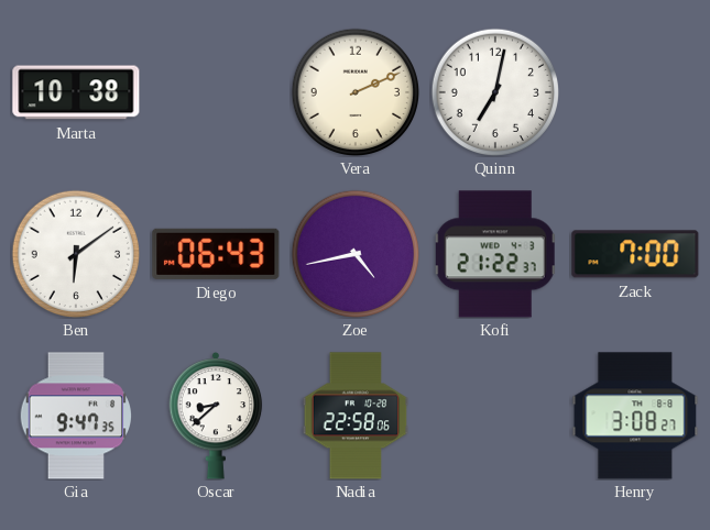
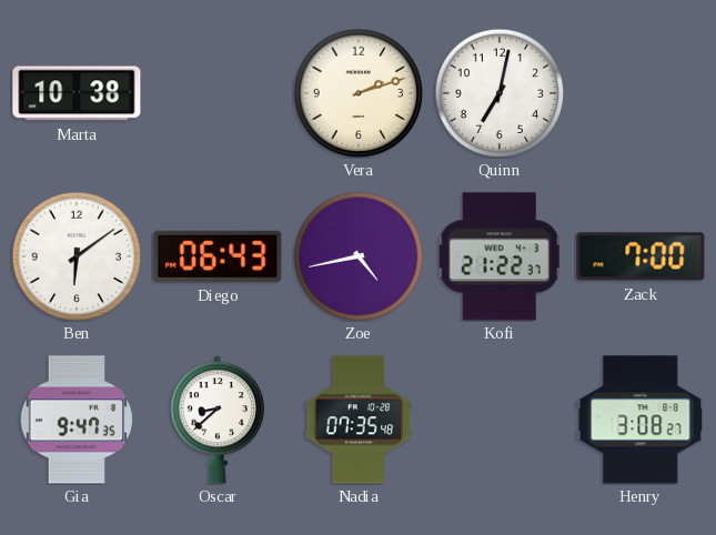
Vera: 2:11 -> 2:12
Nadia: 22:58 -> 07:35
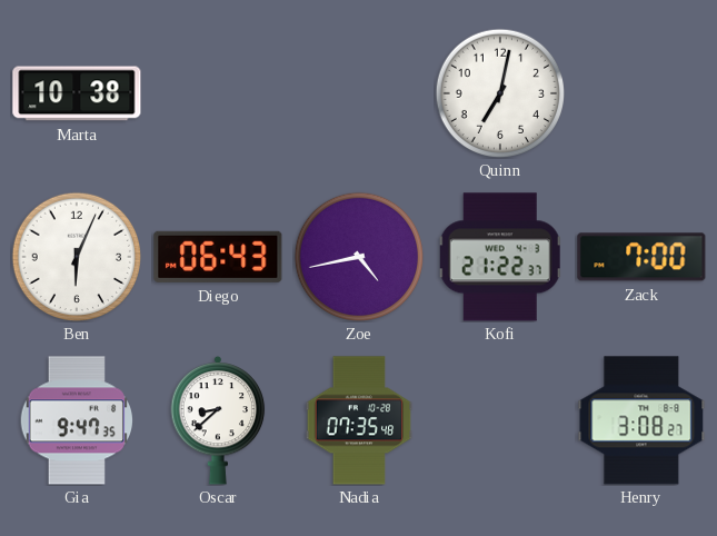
Vera: 2:12 -> none
Ben: 6:09 -> 6:04
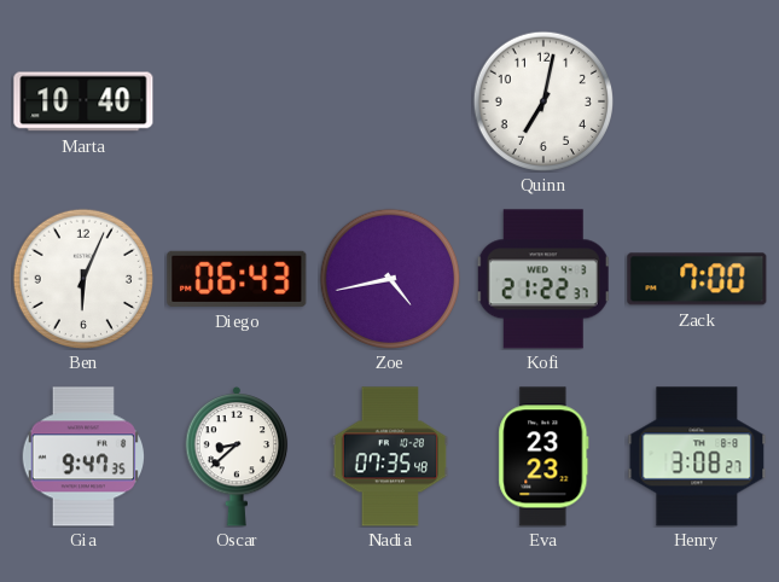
Marta: 10:38 -> 10:40
Eva: none -> 23:23
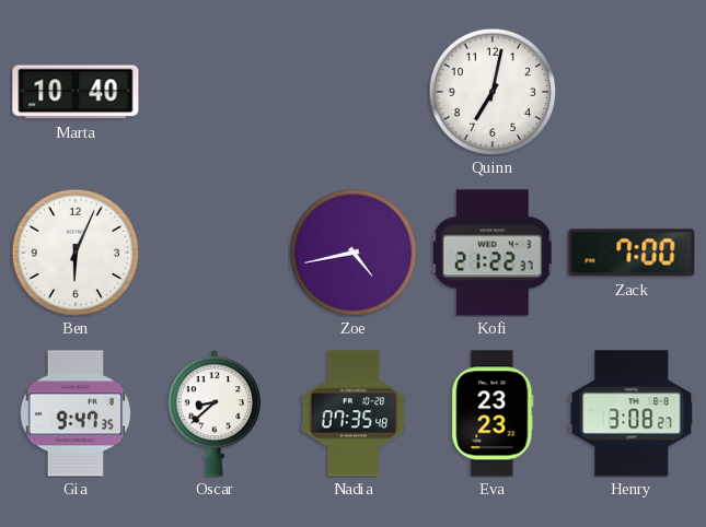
Diego: 06:43 -> none
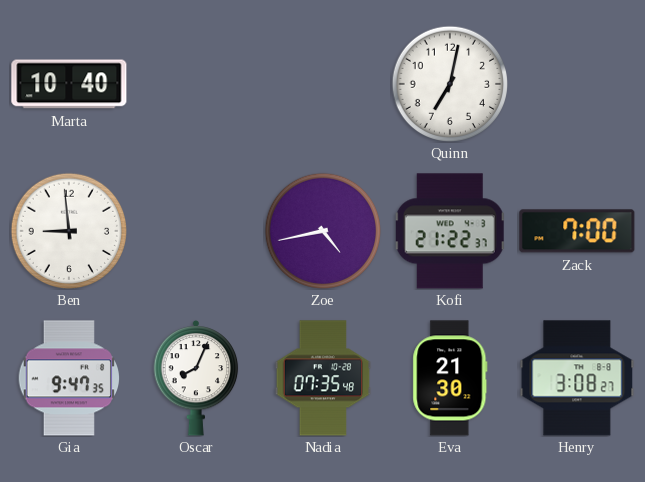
Ben: 6:04 -> 8:59
Oscar: 8:38 -> 8:04
Eva: 23:23 -> 21:30
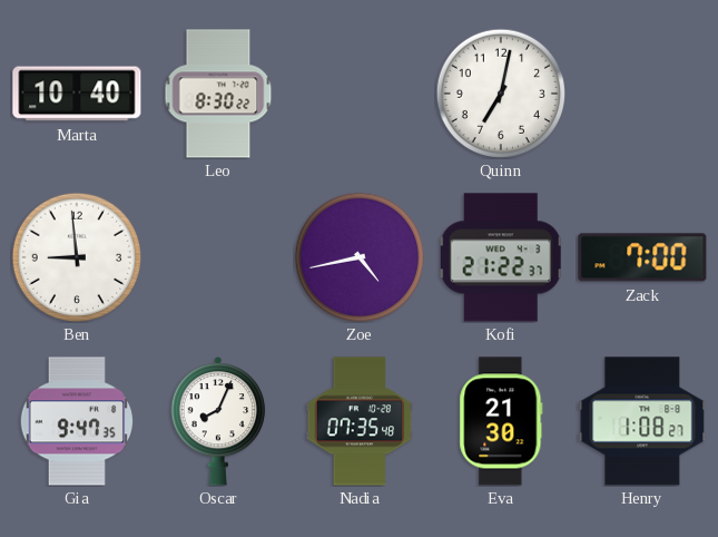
Leo: none -> 8:30
Henry: 3:08 -> 1:08
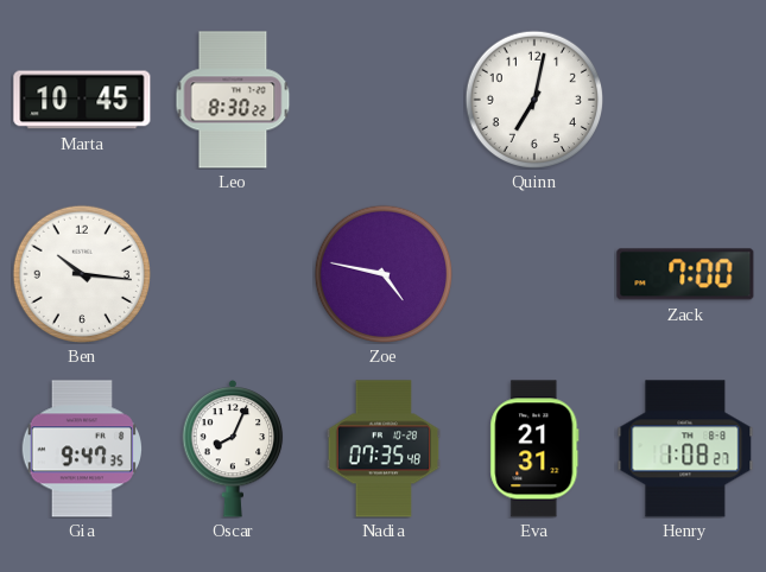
Marta: 10:40 -> 10:45
Ben: 8:59 -> 10:16
Zoe: 4:43 -> 4:47
Kofi: 21:22 -> none
Eva: 21:30 -> 21:31
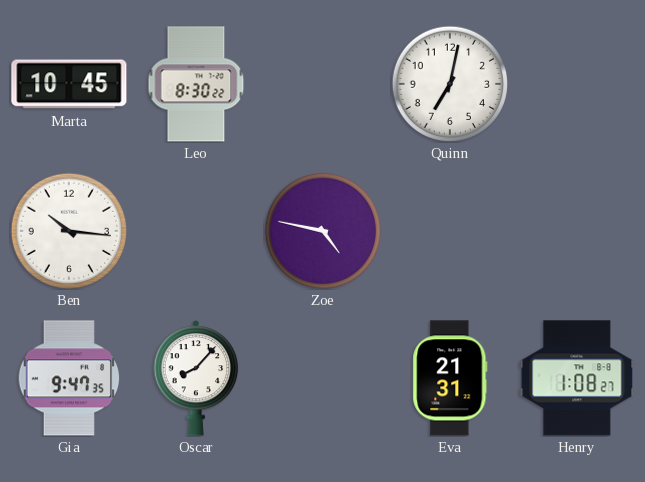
Zack: 7:00 -> none
Oscar: 8:04 -> 8:07
Nadia: 07:35 -> none
